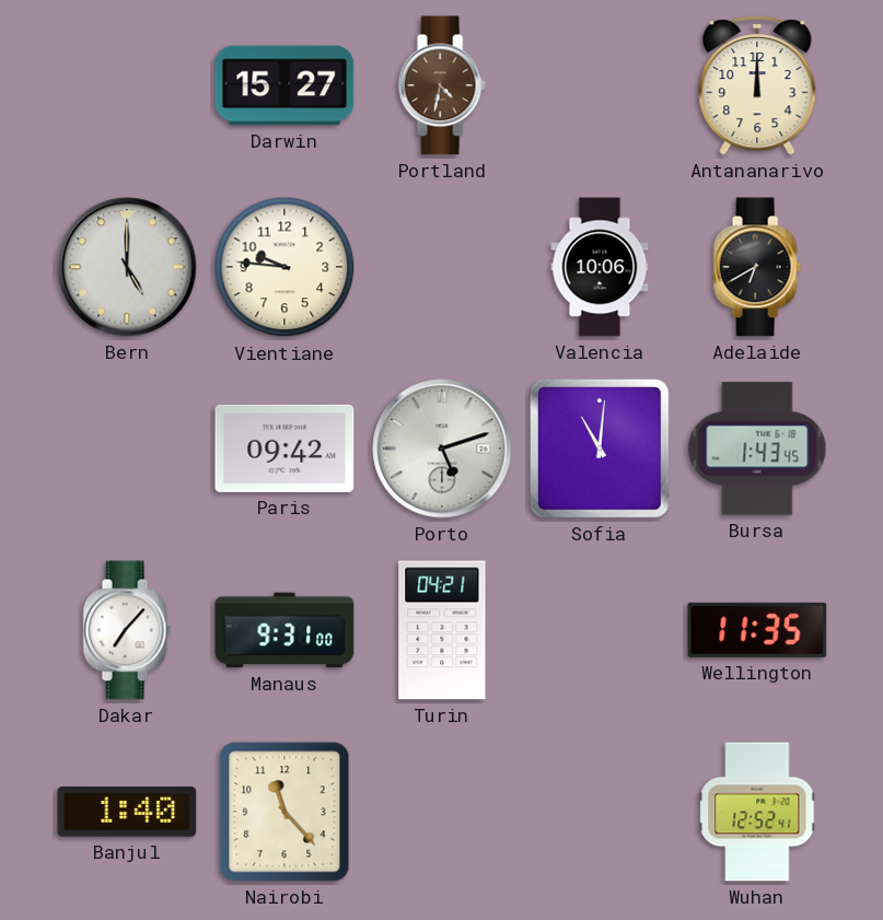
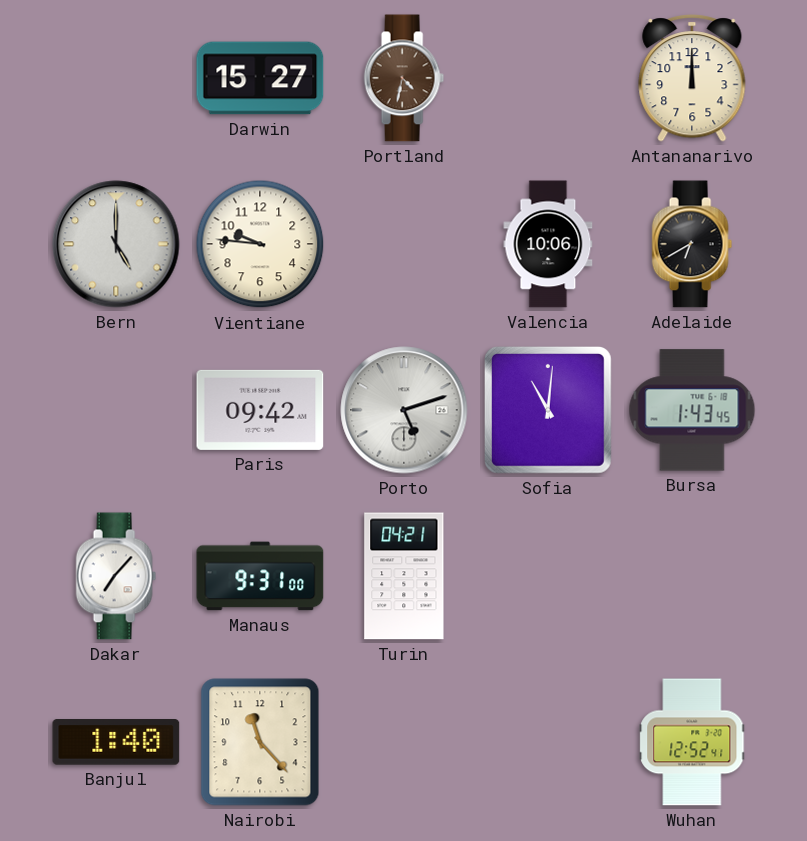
Wellington: 11:35 -> none
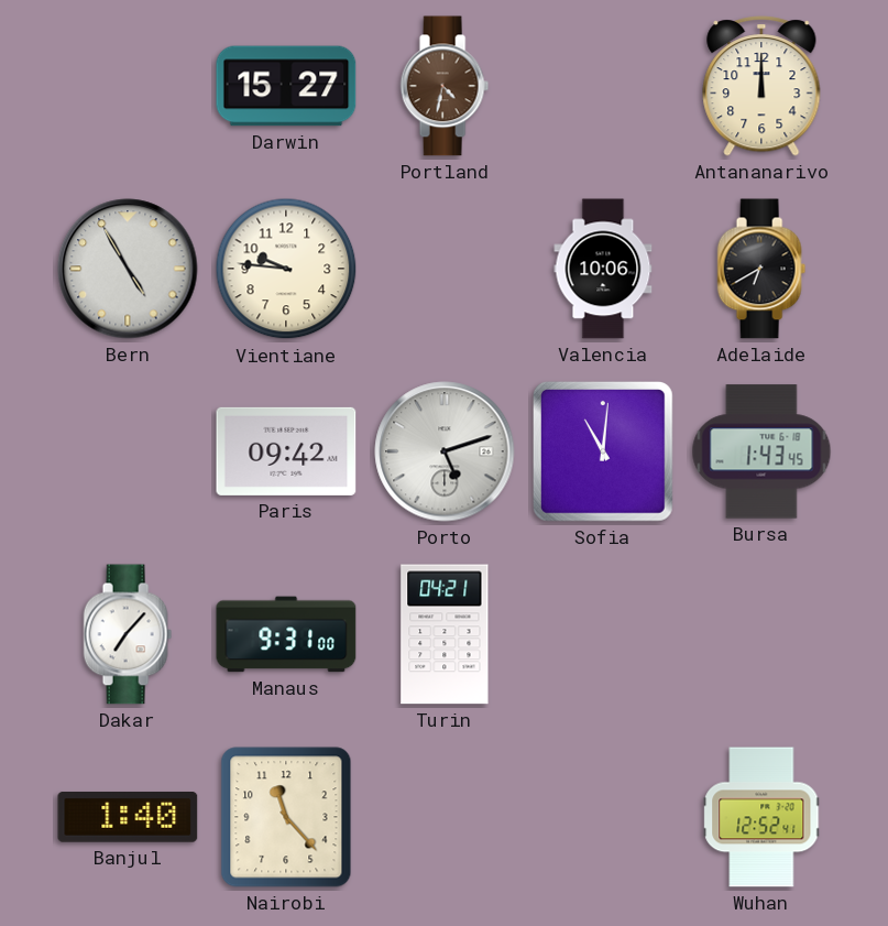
Bern: 5:00 -> 4:55
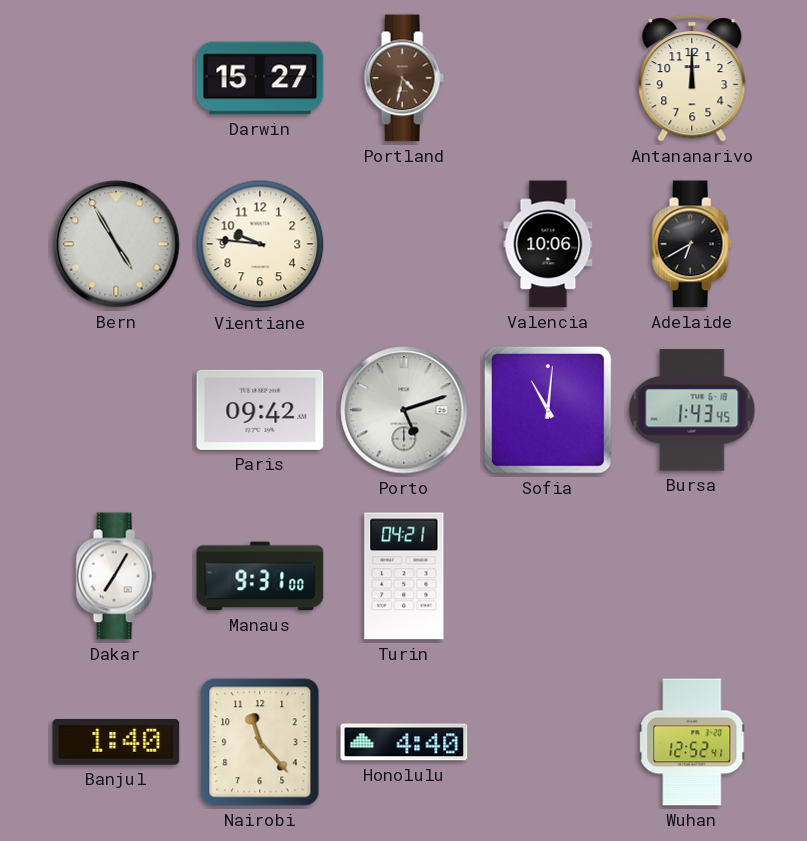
Dakar: 7:07 -> 7:05
Honolulu: none -> 4:40
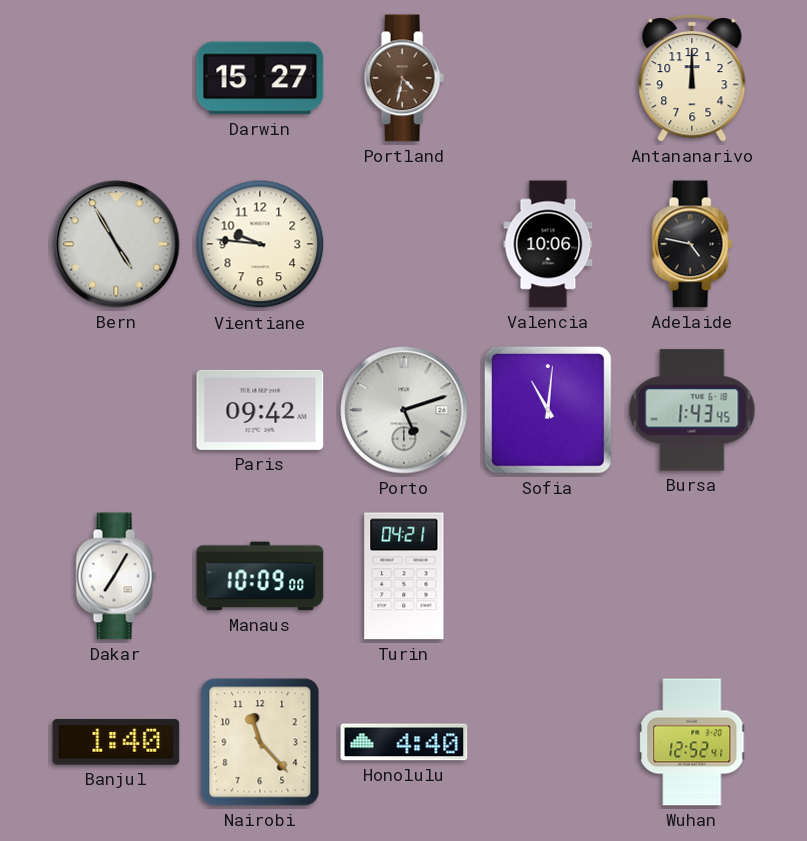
Adelaide: 6:40 -> 4:47
Manaus: 9:31 -> 10:09
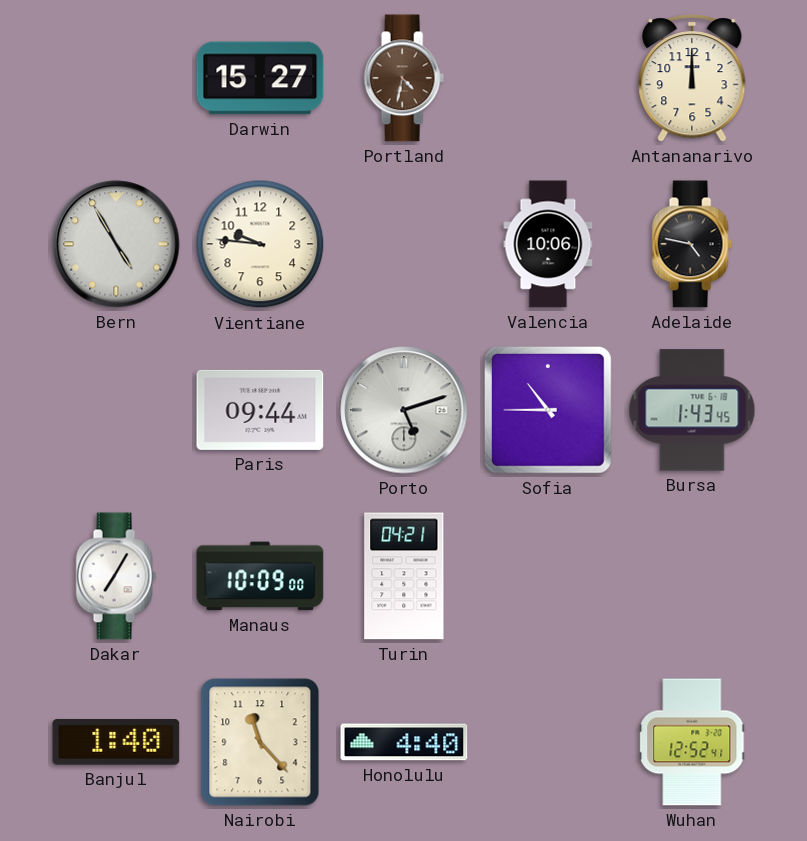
Paris: 09:42 -> 09:44
Sofia: 11:01 -> 10:45
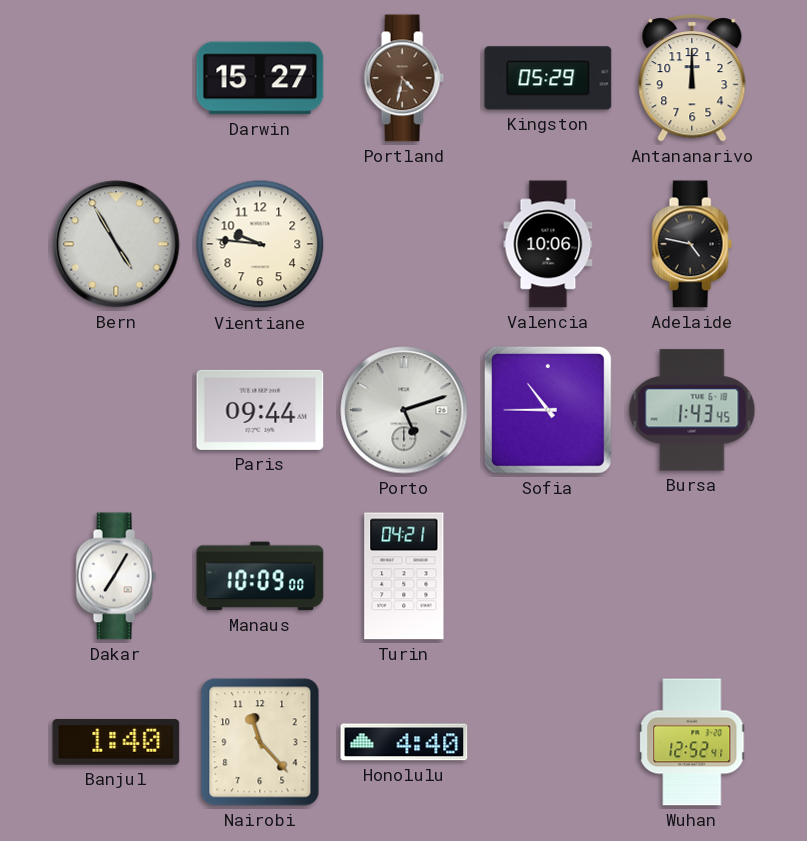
Kingston: none -> 05:29
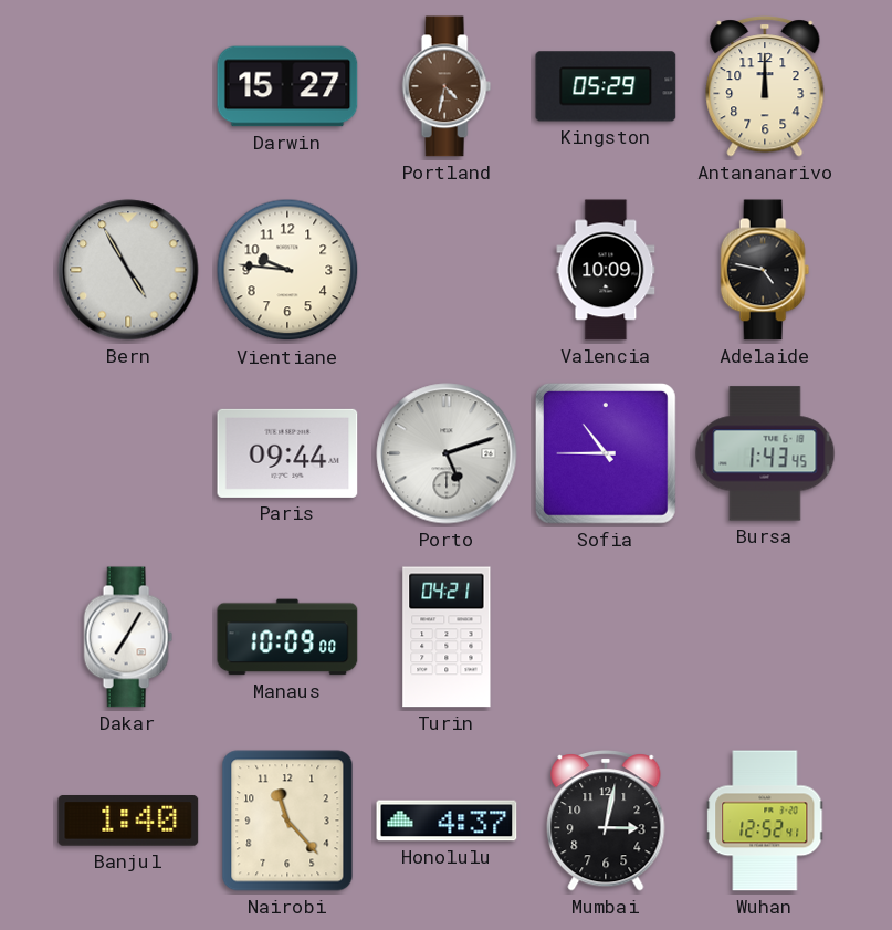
Valencia: 10:06 -> 10:09
Honolulu: 4:40 -> 4:37
Mumbai: none -> 3:02
